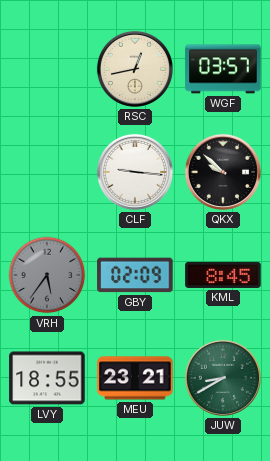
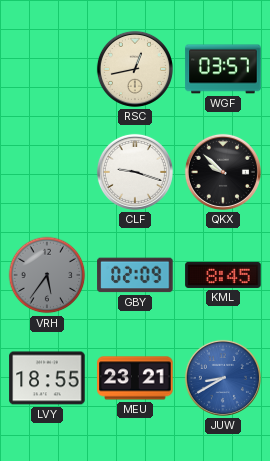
CLF: 9:16 -> 9:18
JUW dial: green -> blue
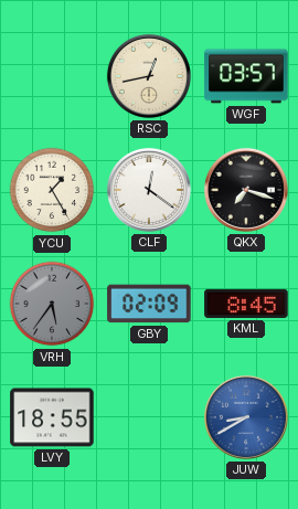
YCU: none -> 1:25
CLF: 9:18 -> 12:21
QKX: 9:52 -> 7:18
MEU: 23:21 -> none
